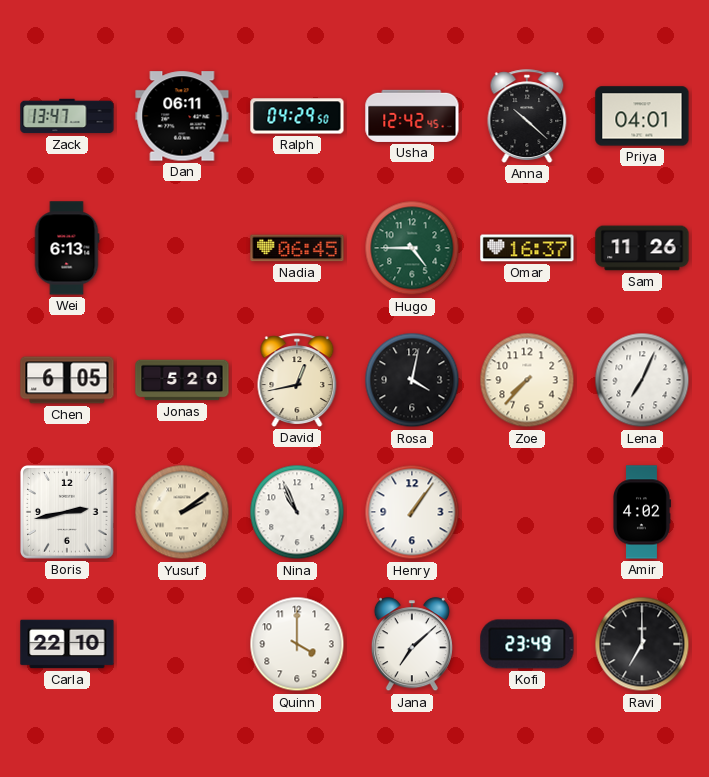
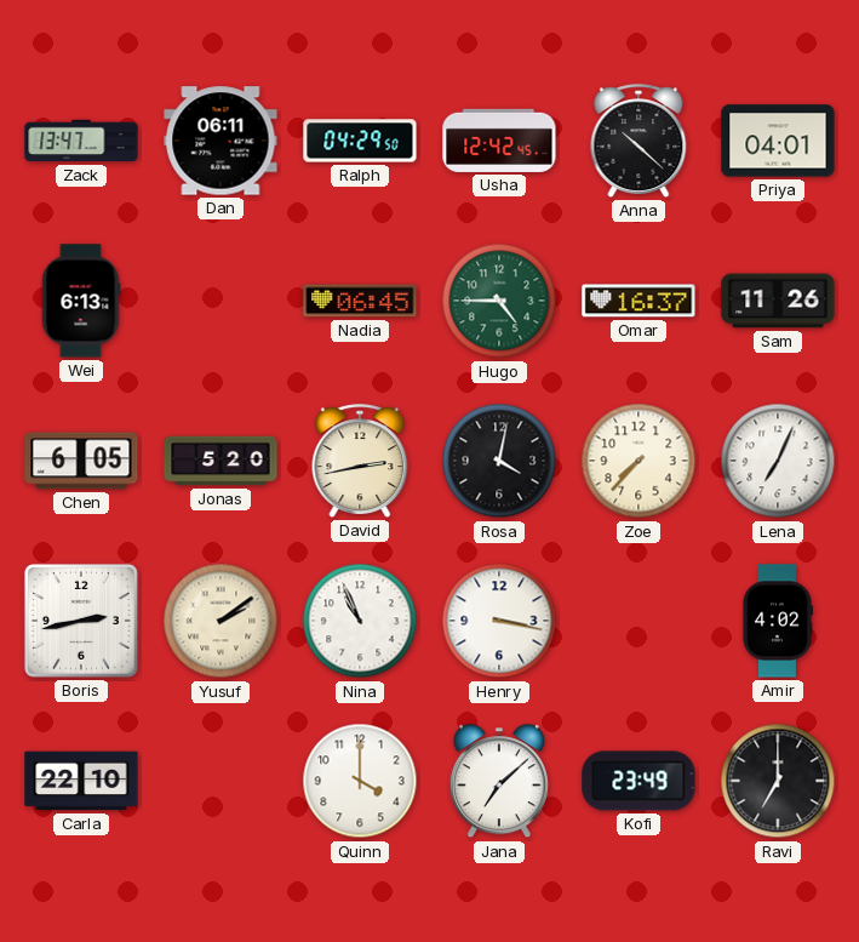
David: 12:43 -> 2:43
Henry: 1:06 -> 3:17
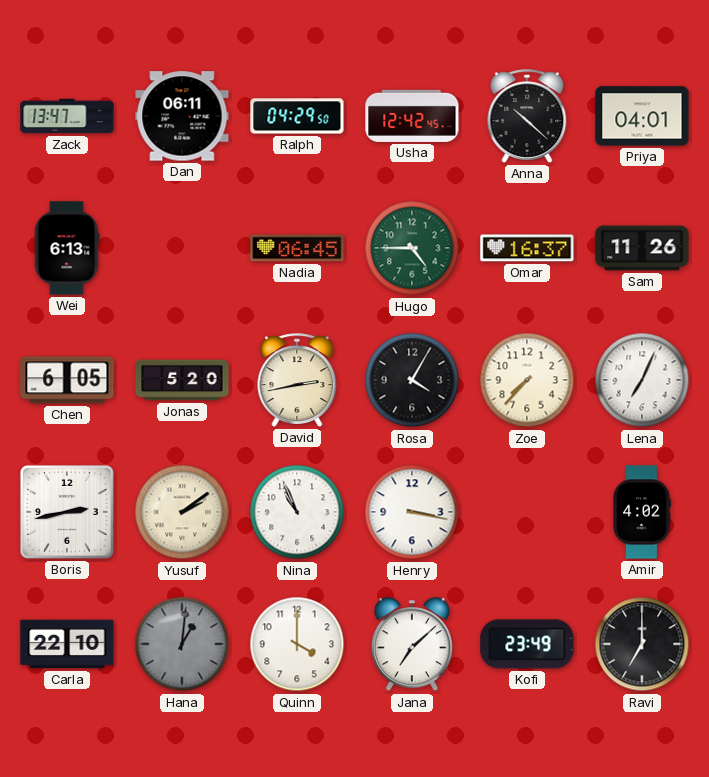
Rosa: 4:02 -> 4:05
Hana: none -> 1:01
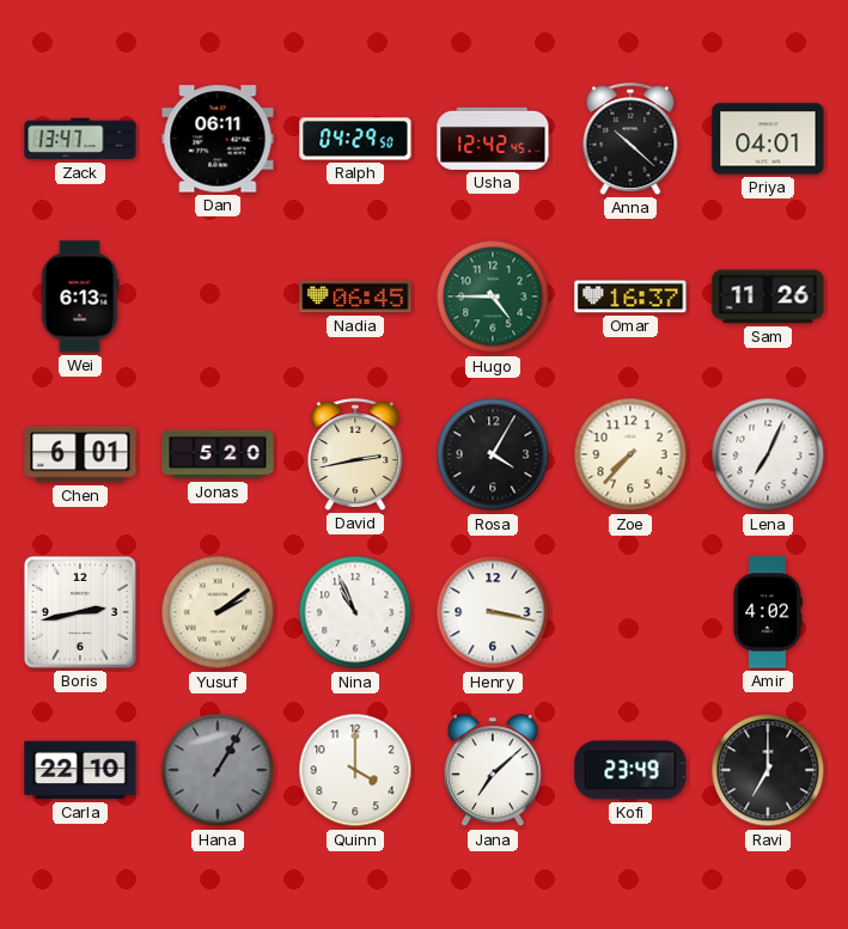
Chen: 6:05 -> 6:01
Hana: 1:01 -> 1:05
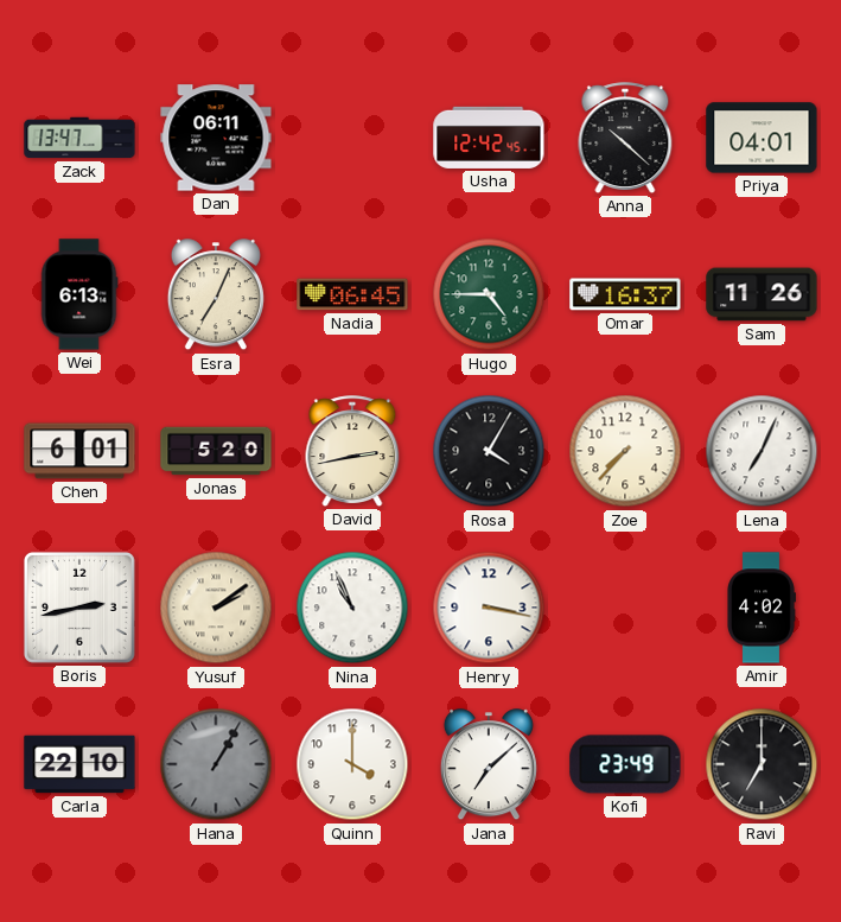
Ralph: 04:29 -> none
Esra: none -> 7:04
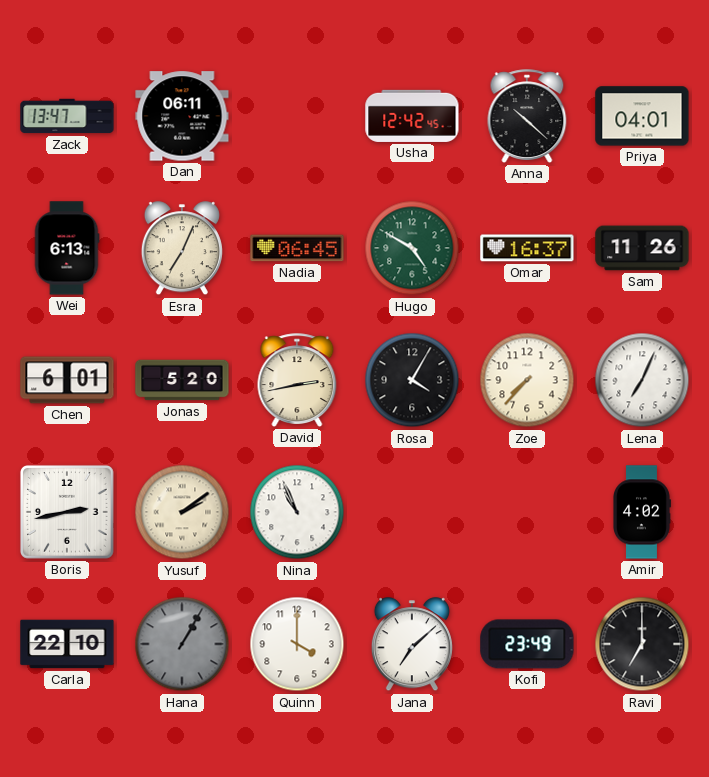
Hugo: 4:45 -> 4:50
Henry: 3:17 -> none
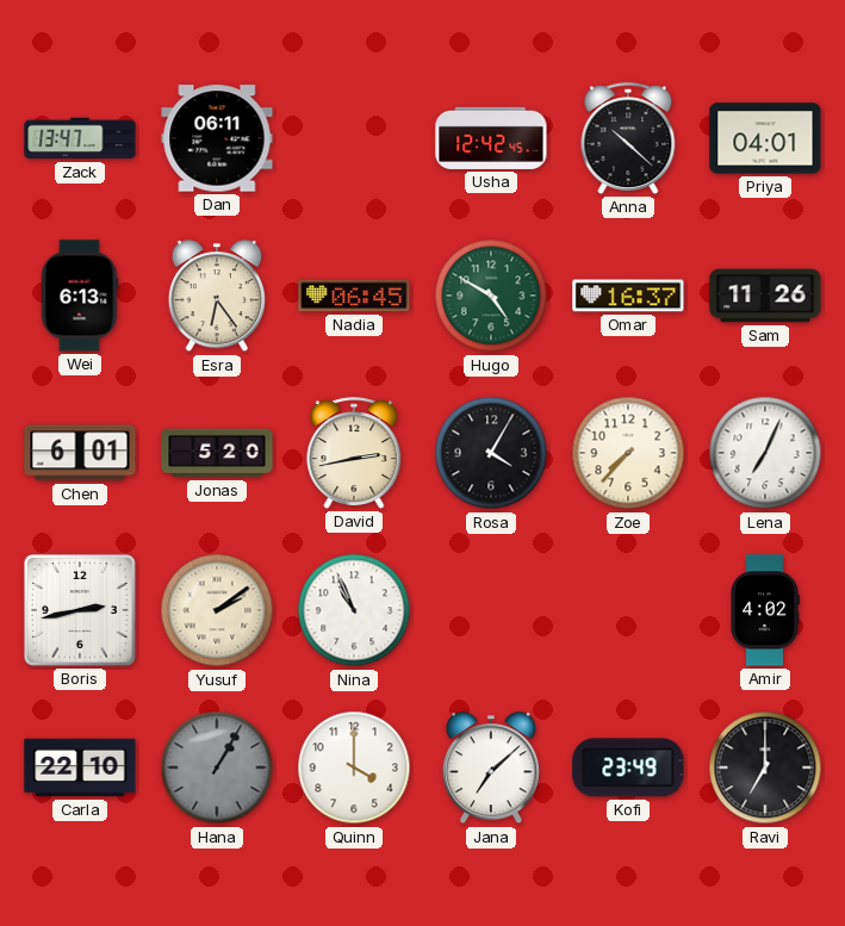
Esra: 7:04 -> 6:24
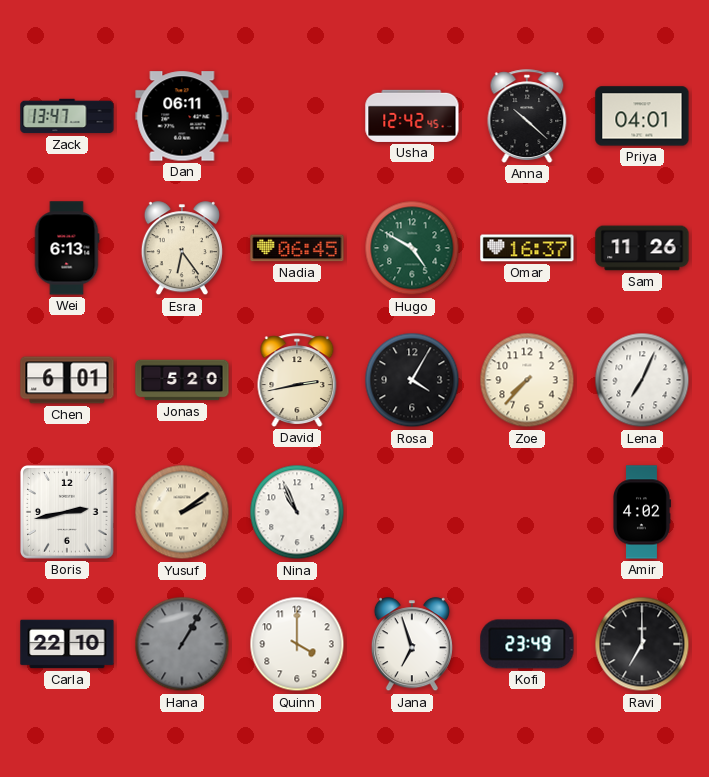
Jana: 7:08 -> 6:57
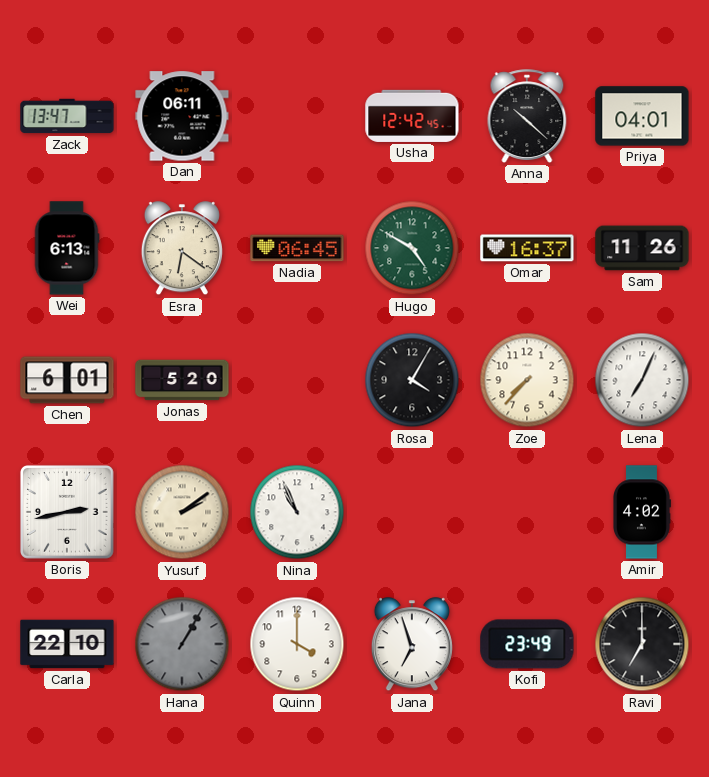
Esra: 6:24 -> 6:21
David: 2:43 -> none
